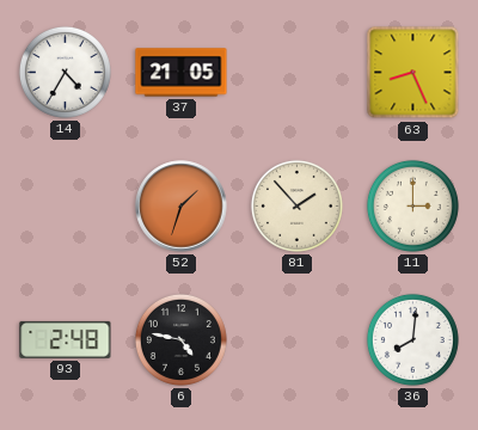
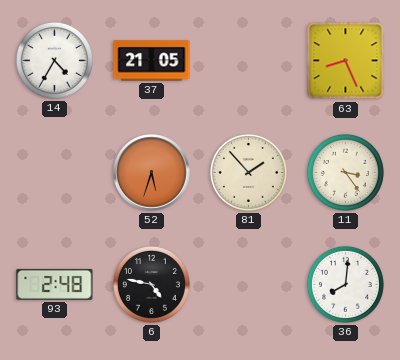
52: 1:33 -> 5:33
11: 3:00 -> 3:24
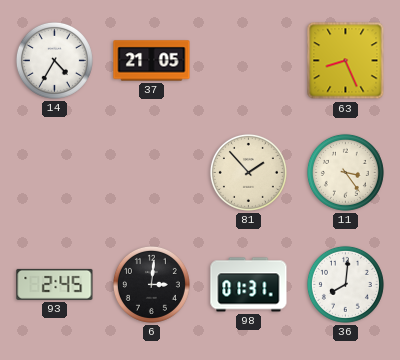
52: 5:33 -> none
93: 2:48 -> 2:45
6: 4:47 -> 3:01
98: none -> 01:31
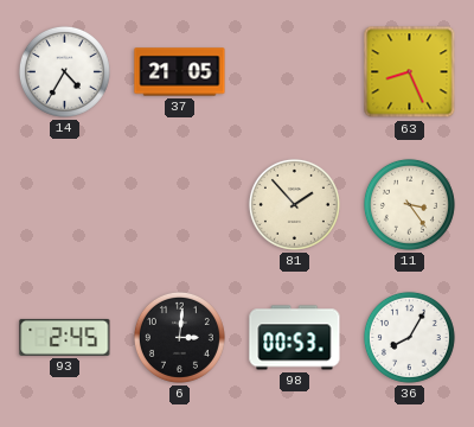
98: 01:31 -> 00:53
36: 8:01 -> 8:05
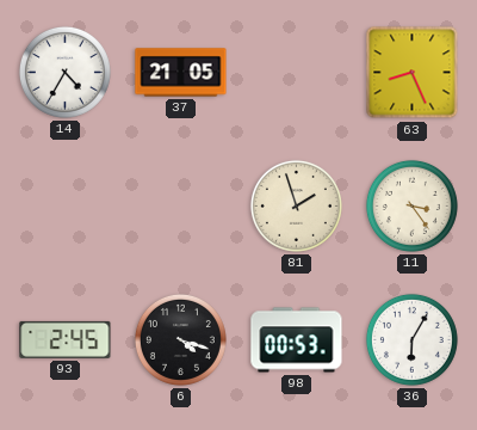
81: 1:53 -> 1:57
6: 3:01 -> 4:18
36: 8:05 -> 6:05
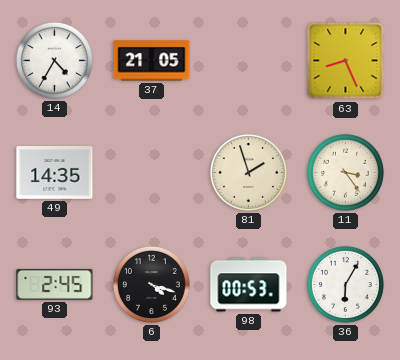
49: none -> 14:35
